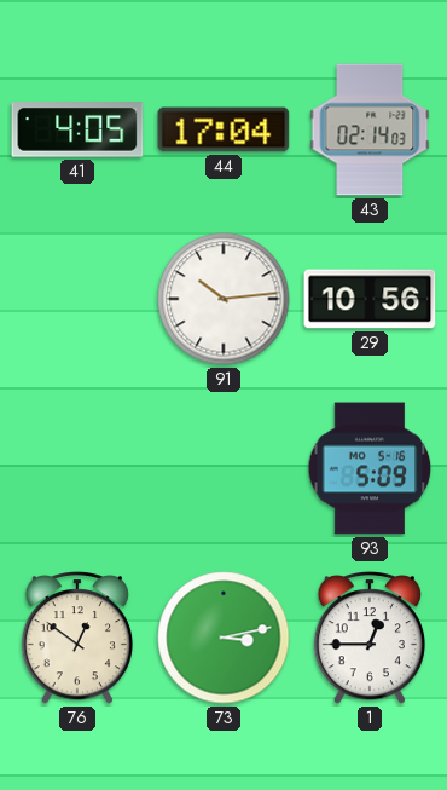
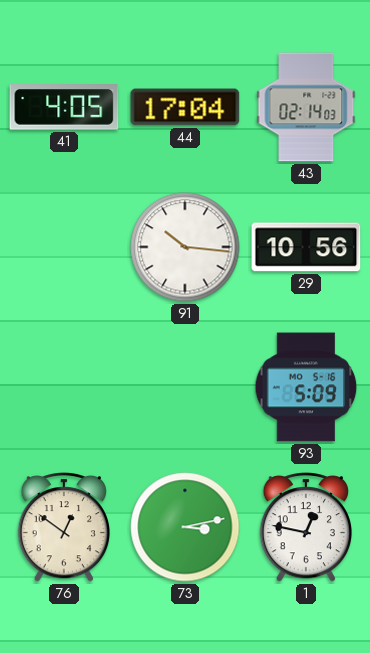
91: 10:14 -> 10:16
1: 12:45 -> 12:47
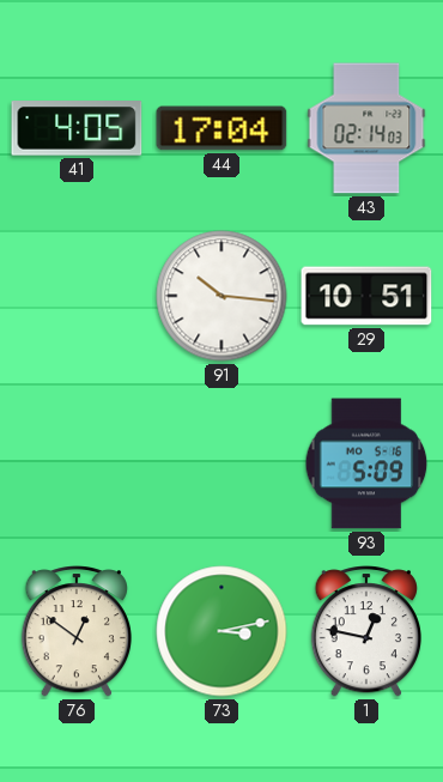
29: 10:56 -> 10:51
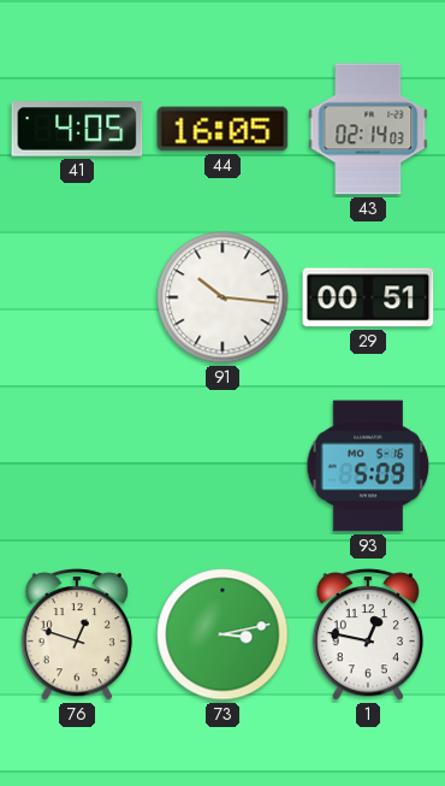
44: 17:04 -> 16:05
29: 10:51 -> 00:51
76: 12:51 -> 12:48
